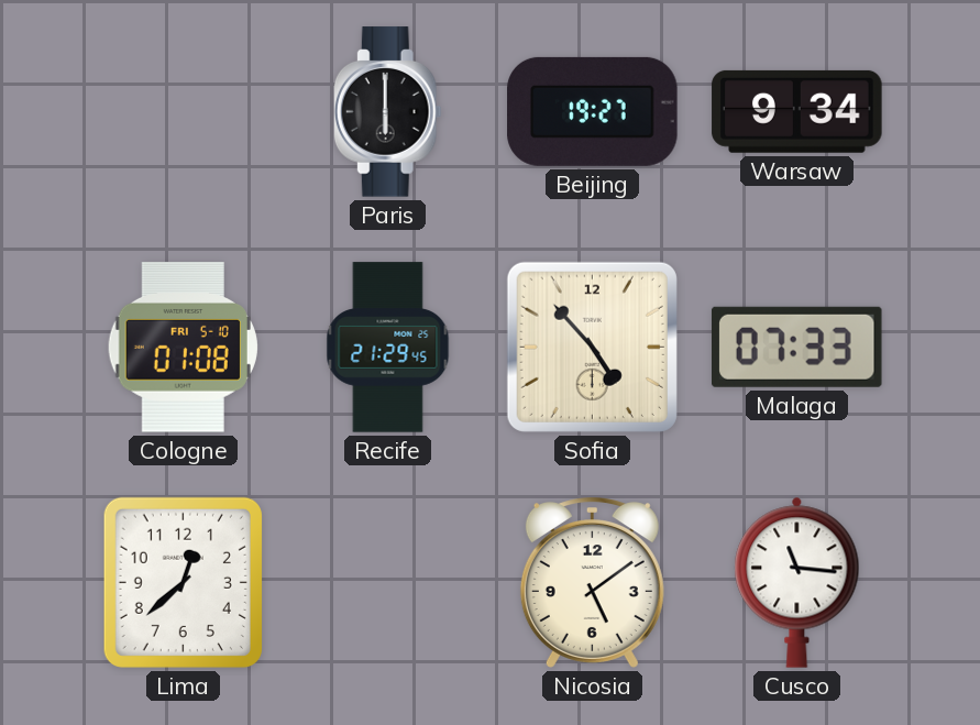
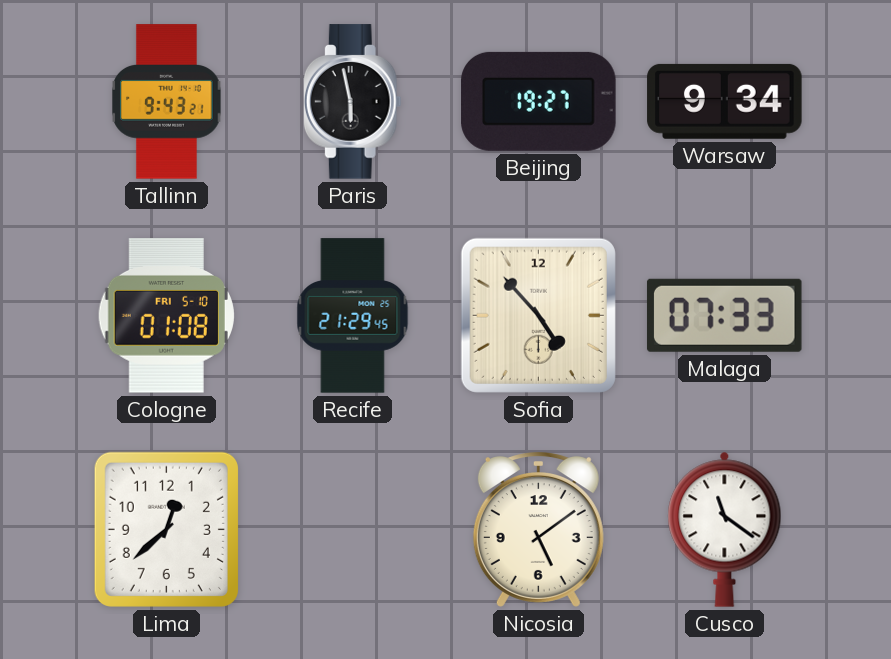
Tallinn: none -> 9:43
Paris: 6:00 -> 5:58
Cusco: 11:16 -> 11:21
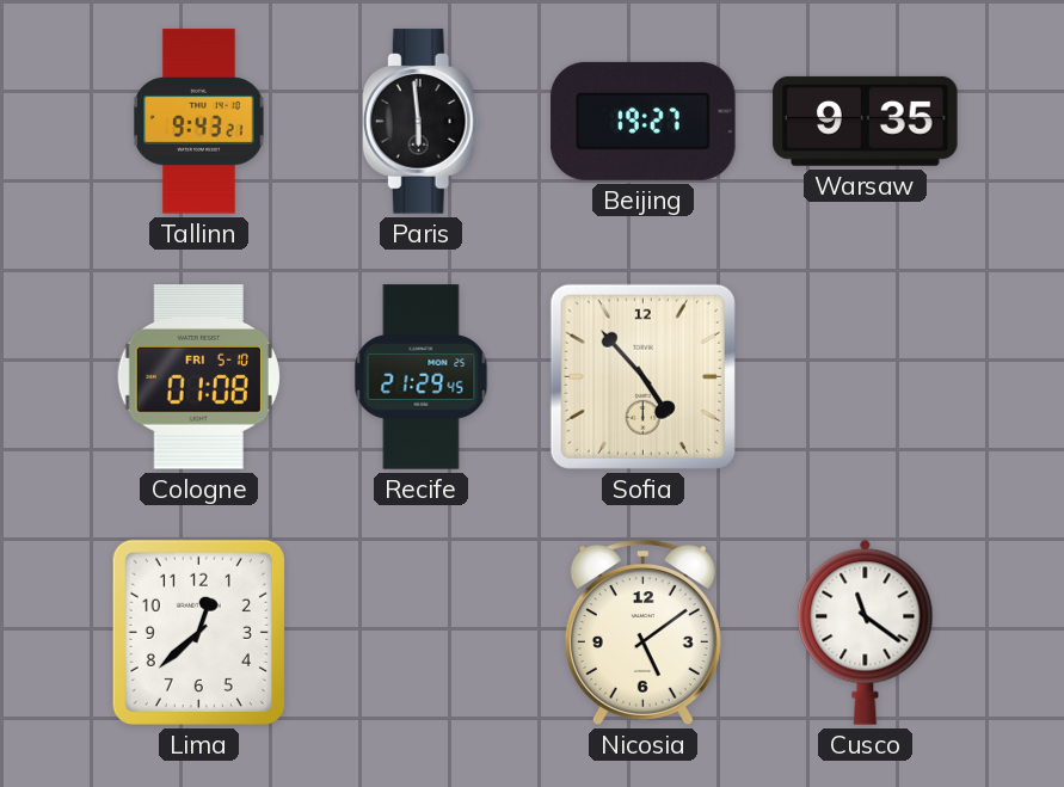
Paris: 5:58 -> 5:59
Warsaw: 9:34 -> 9:35
Malaga: 07:33 -> none
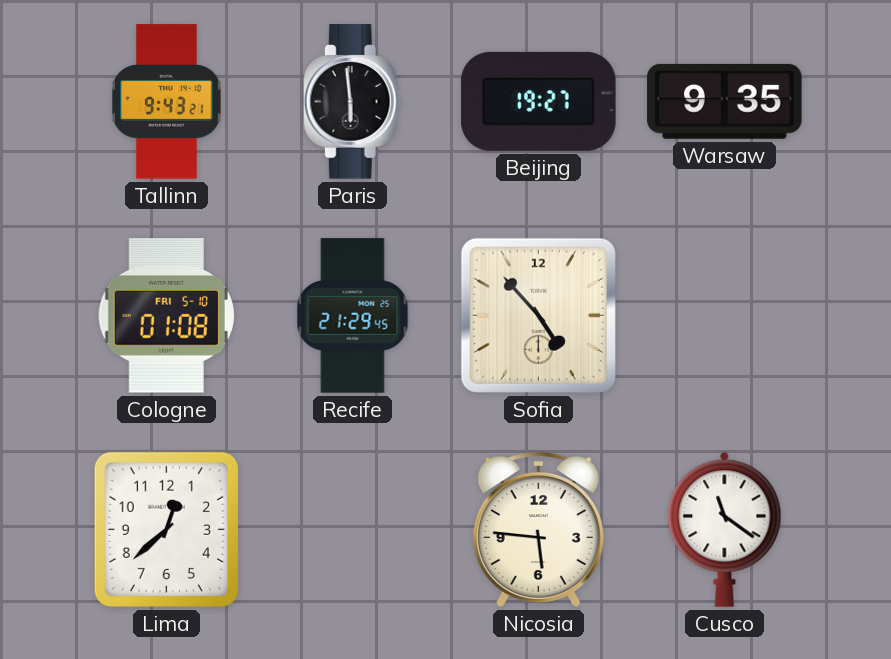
Nicosia: 5:09 -> 5:46
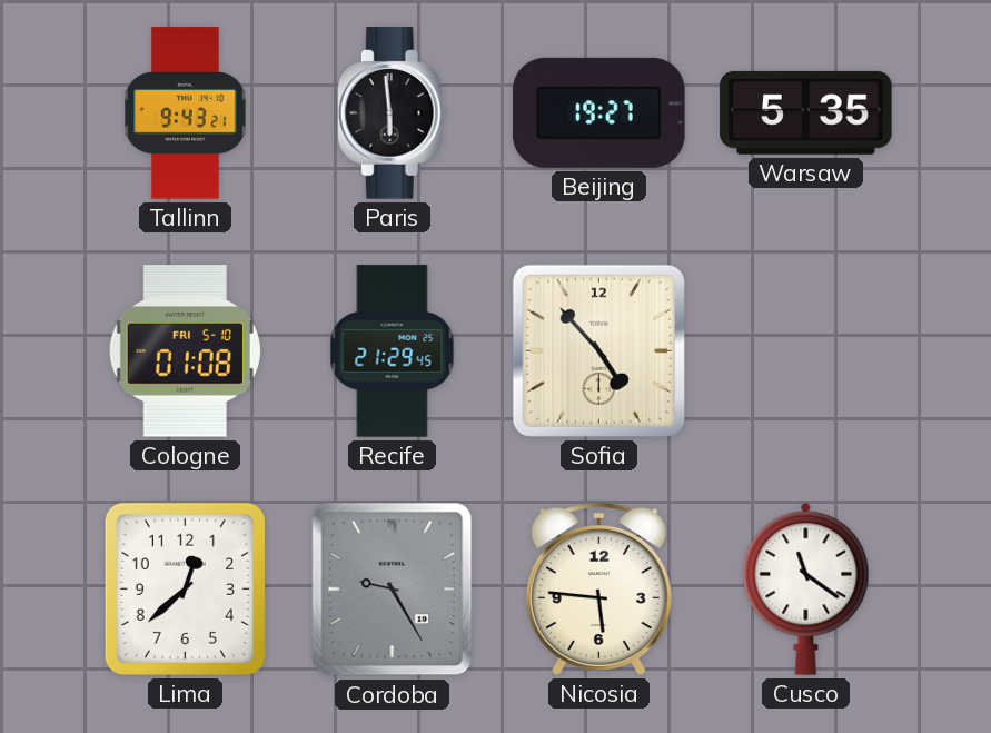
Warsaw: 9:35 -> 5:35
Cordoba: none -> 9:25
